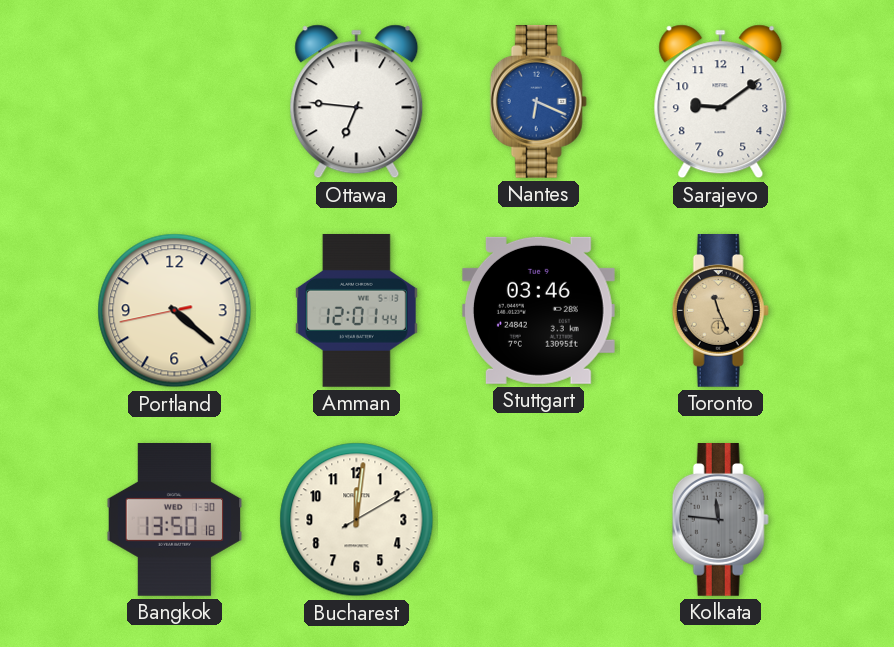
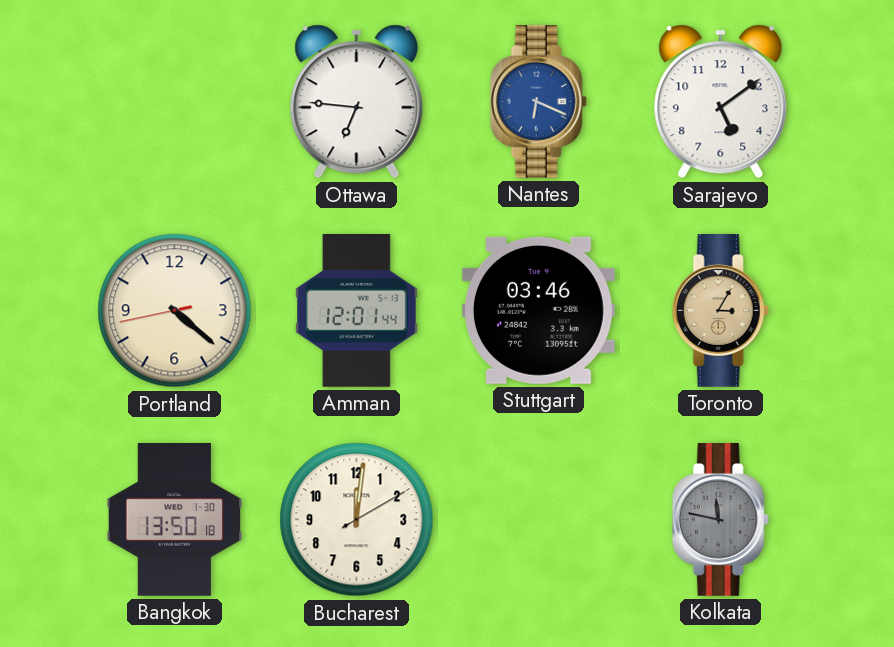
Sarajevo: 9:09 -> 5:09
Toronto: 11:26 -> 3:05
Kolkata: 11:46 -> 11:47
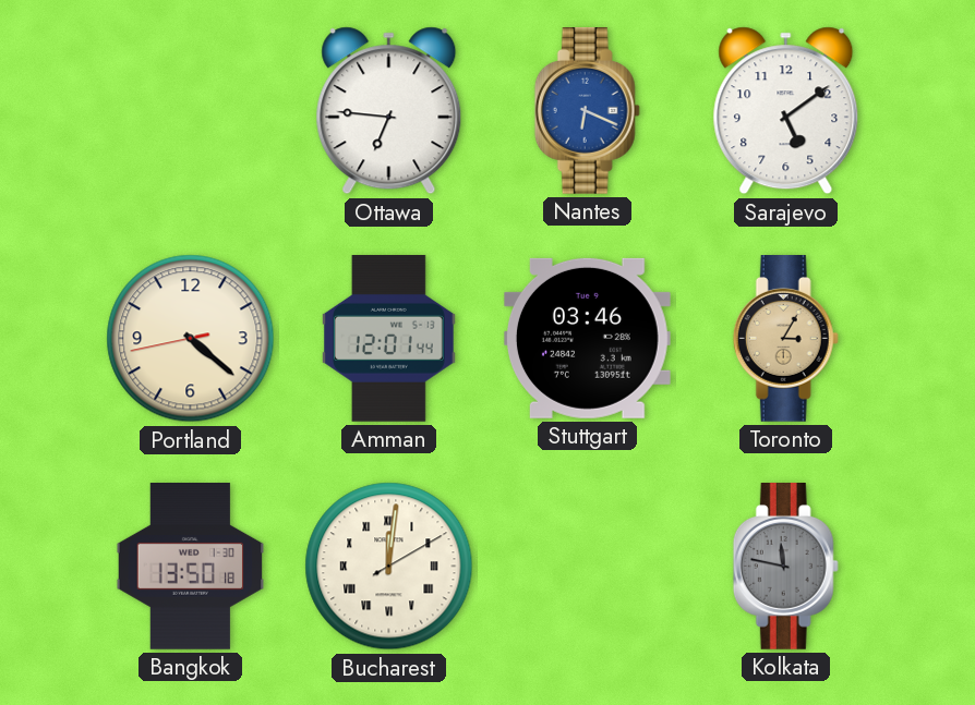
Bucharest numerals: Arabic -> Roman
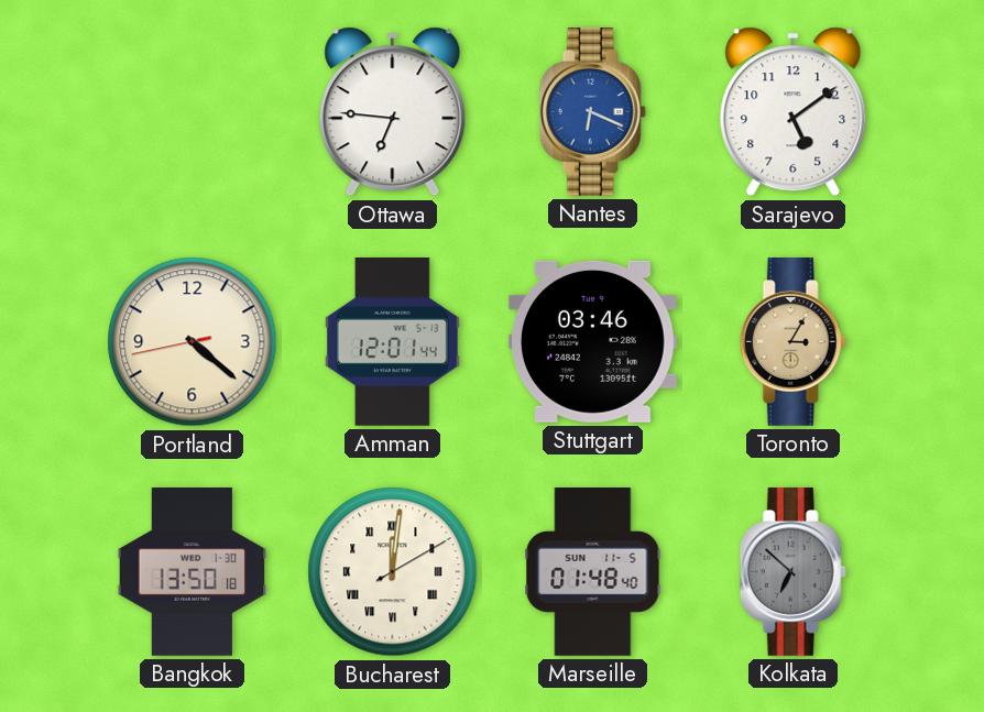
Marseille: none -> 01:48
Kolkata: 11:47 -> 6:52
